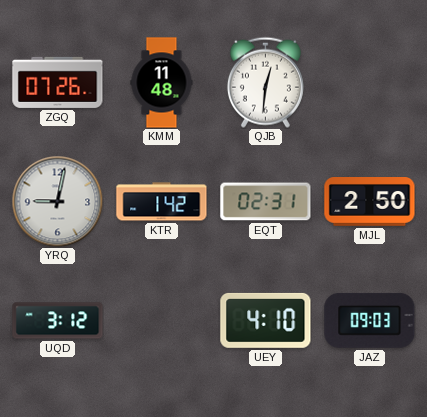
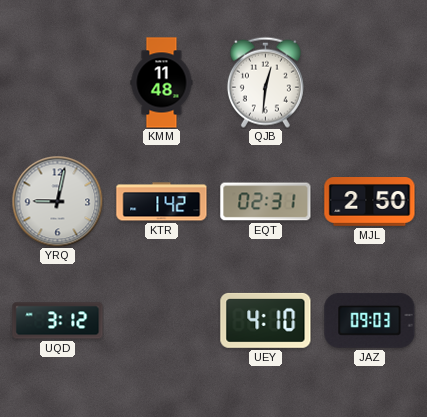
ZGQ: 07:26 -> none
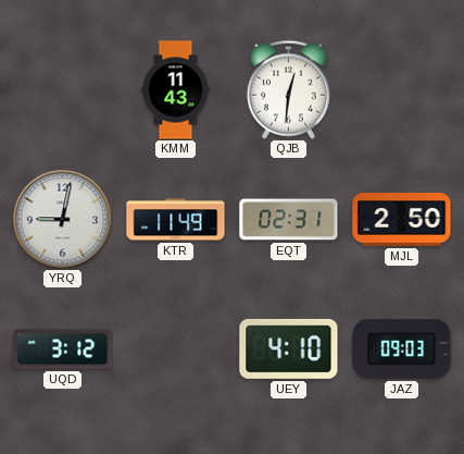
KMM: 11:48 -> 11:43
KTR: 1:42 -> 11:49
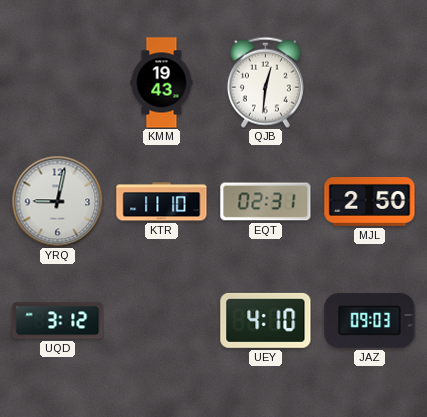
KMM: 11:43 -> 19:43
KTR: 11:49 -> 11:10
